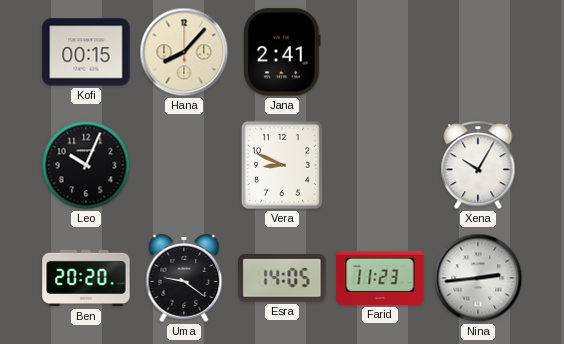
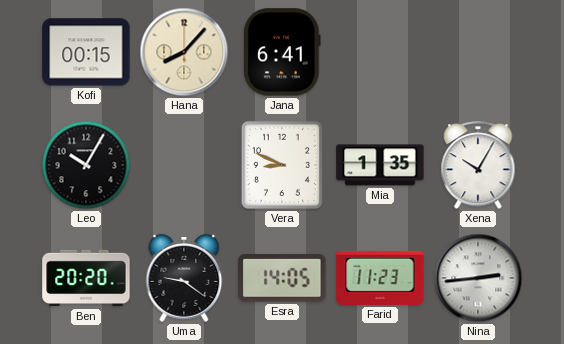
Jana: 2:41 -> 6:41
Leo: 10:04 -> 10:05
Mia: none -> 1:35
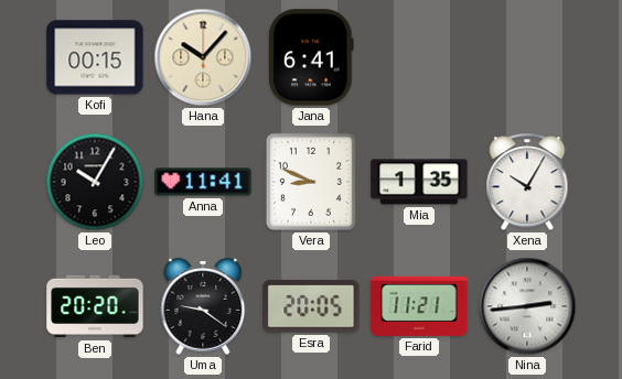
Hana: 8:07 -> 10:07
Anna: none -> 11:41
Esra: 14:05 -> 20:05
Farid: 11:23 -> 11:21
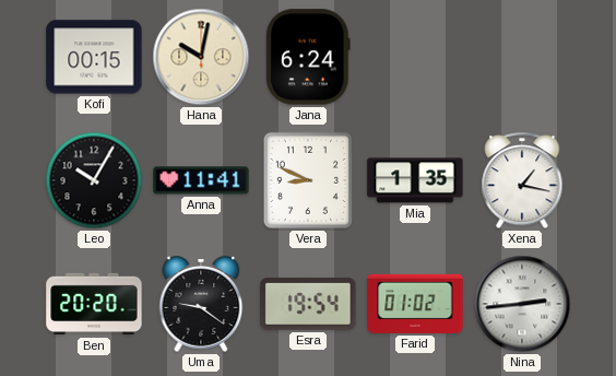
Hana: 10:07 -> 10:02
Jana: 6:41 -> 6:24
Xena: 10:05 -> 1:17
Esra: 20:05 -> 19:54
Farid: 11:21 -> 01:02
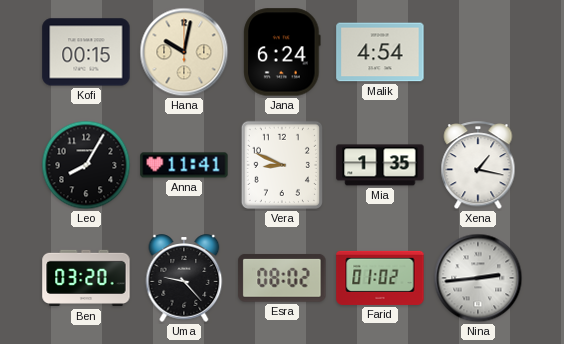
Malik: none -> 4:54
Leo: 10:05 -> 8:05
Ben: 20:20 -> 03:20
Uma: 9:21 -> 9:23
Esra: 19:54 -> 08:02
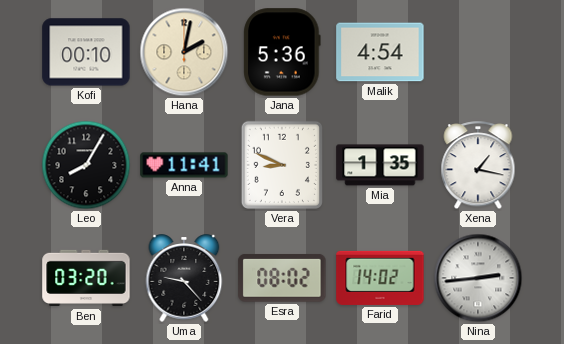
Kofi: 00:15 -> 00:10
Hana: 10:02 -> 2:02
Jana: 6:24 -> 5:36
Farid: 01:02 -> 14:02
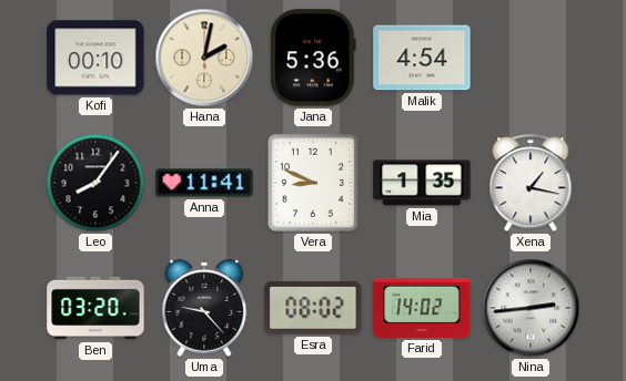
Leo: 8:05 -> 8:06
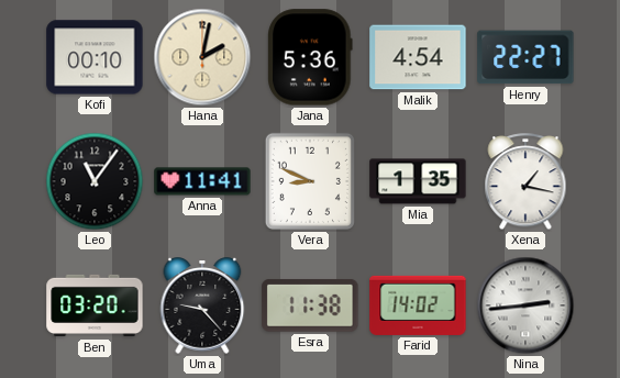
Henry: none -> 22:27
Leo: 8:06 -> 11:06
Esra: 08:02 -> 11:38
